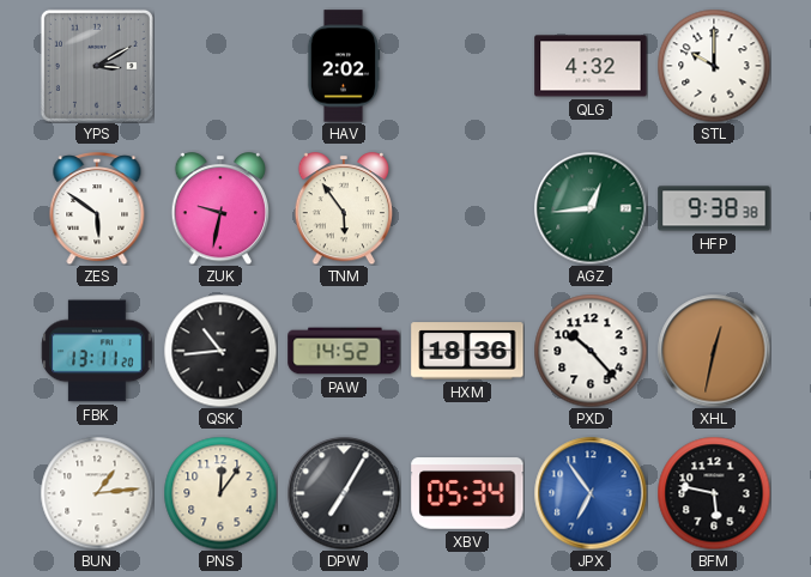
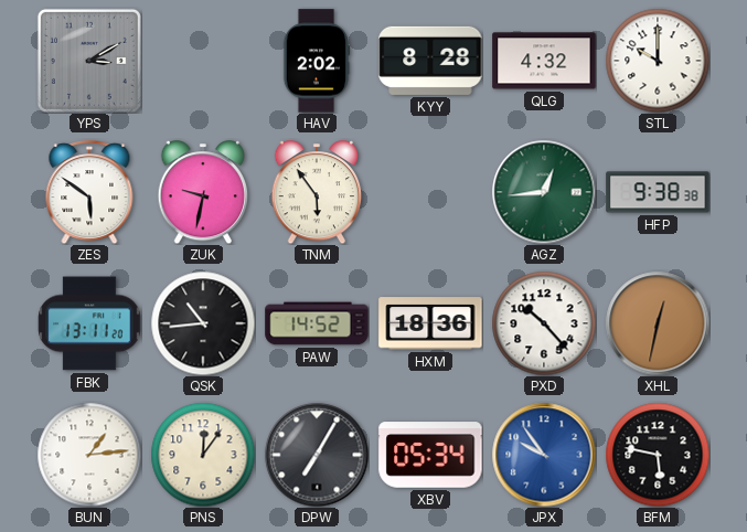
KYY: none -> 8:28
JPX: 6:54 -> 9:54
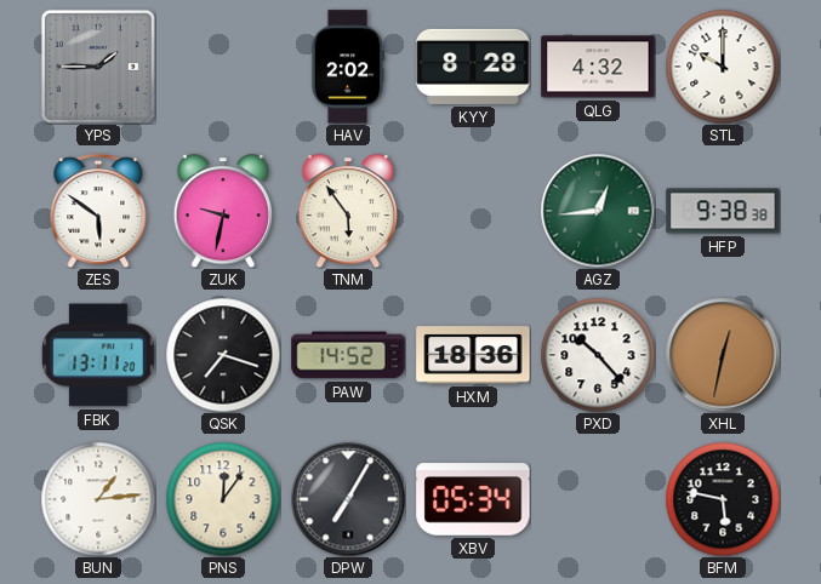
YPS: 3:10 -> 1:45
QSK: 10:44 -> 7:18
JPX: 9:54 -> none
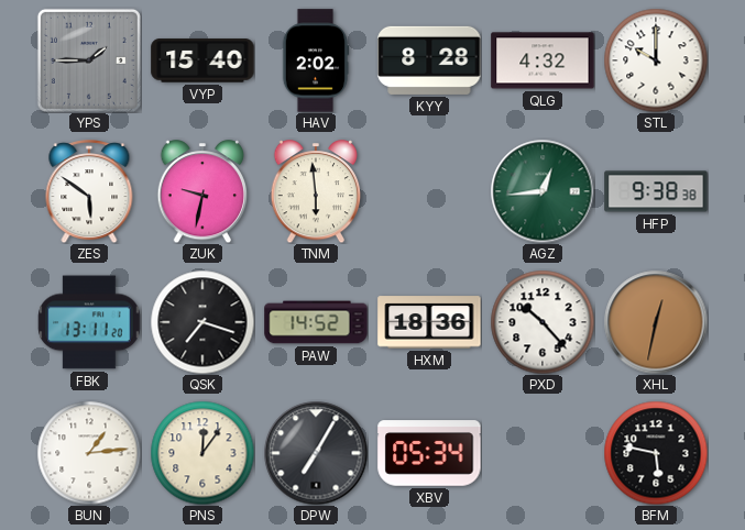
VYP: none -> 15:40
TNM: 5:54 -> 5:59
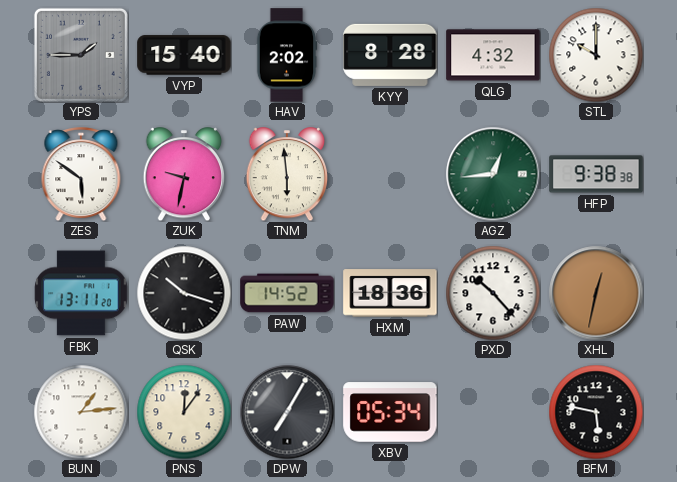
QSK: 7:18 -> 10:18
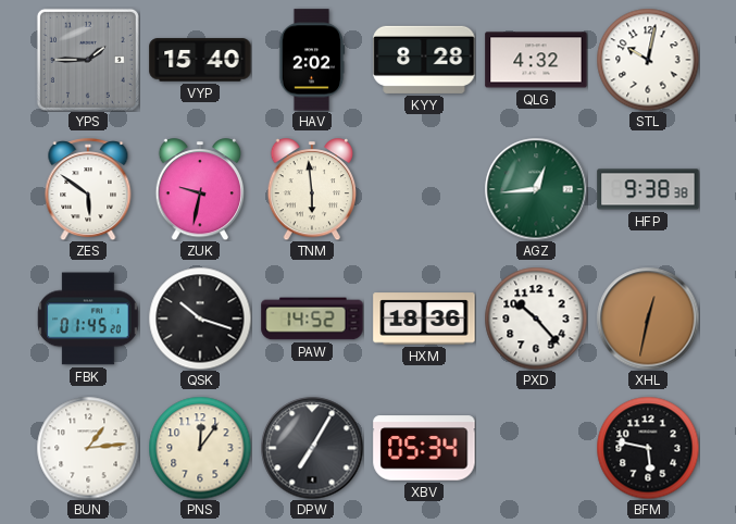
STL: 10:00 -> 10:02
FBK: 13:11 -> 01:45
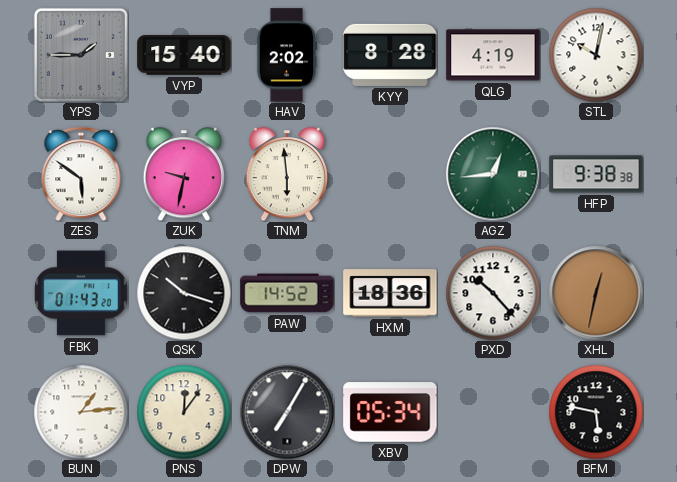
QLG: 4:32 -> 4:19
FBK: 01:45 -> 01:43
